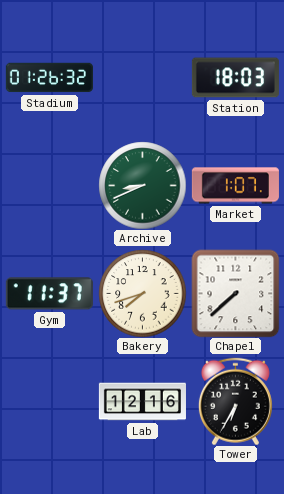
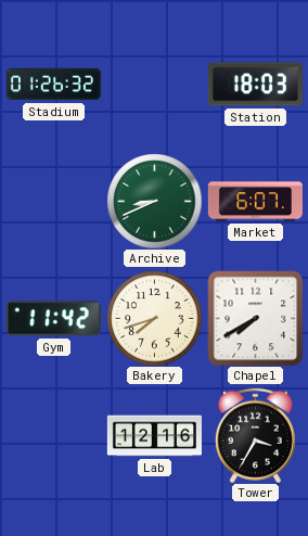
Market: 1:07 -> 6:07
Gym: 11:37 -> 11:42
Chapel: 7:38 -> 7:40
Tower: 6:35 -> 3:35
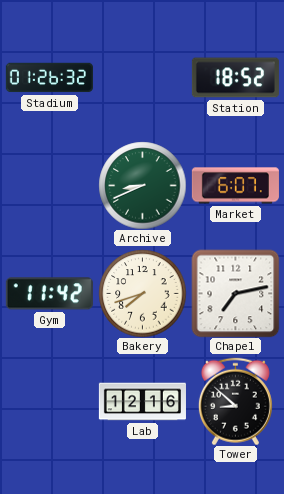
Station: 18:03 -> 18:52
Chapel: 7:40 -> 7:13
Tower: 3:35 -> 8:52
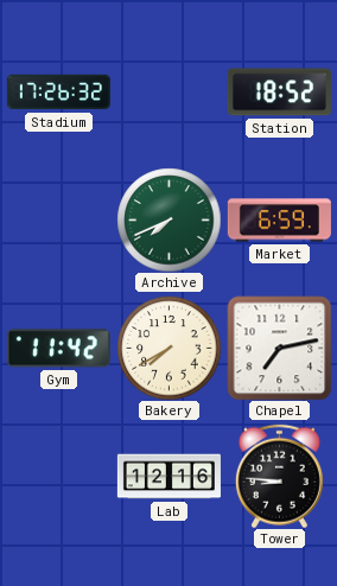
Stadium: 01:26 -> 17:26
Archive: 8:41 -> 7:41
Market: 6:07 -> 6:59
Bakery: 7:42 -> 7:40
Tower: 8:52 -> 8:46
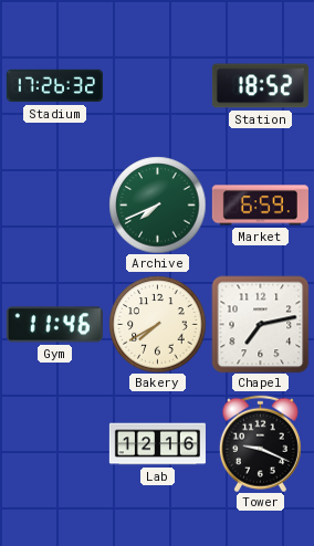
Gym: 11:42 -> 11:46
Tower: 8:46 -> 9:19
